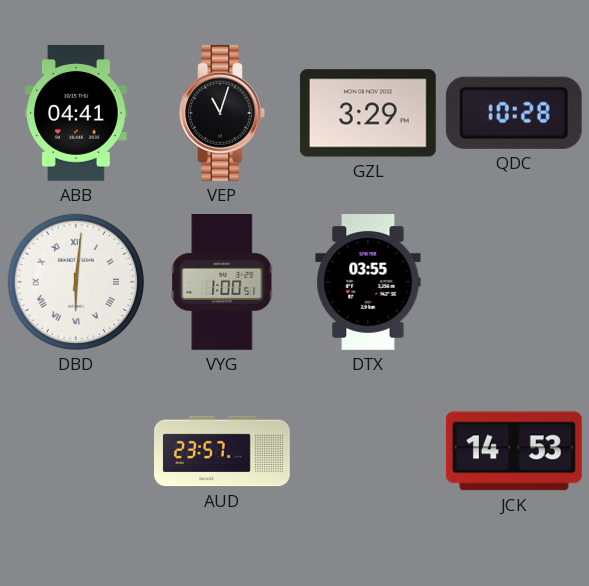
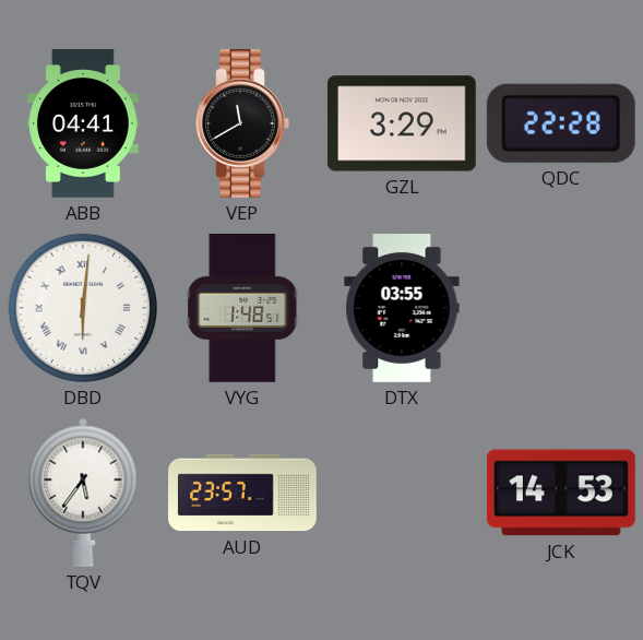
VEP: 11:03 -> 11:40
QDC: 10:28 -> 22:28
VYG: 1:00 -> 1:48
TQV: none -> 5:36
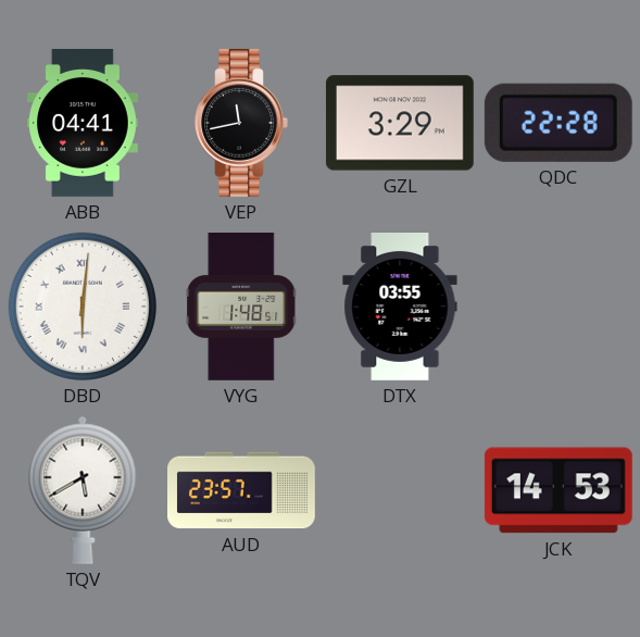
VEP: 11:40 -> 11:43
TQV: 5:36 -> 5:40
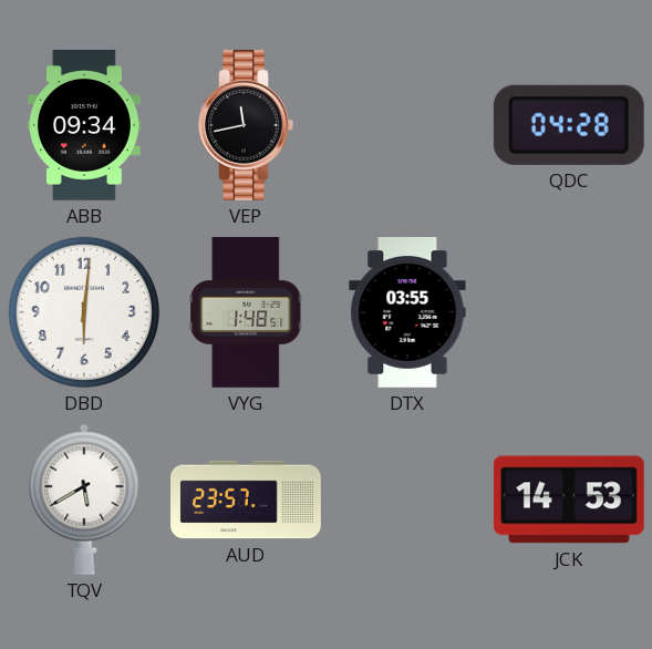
ABB: 04:41 -> 09:34
GZL: 3:29 -> none
QDC: 22:28 -> 04:28
DBD numerals: Roman -> Arabic
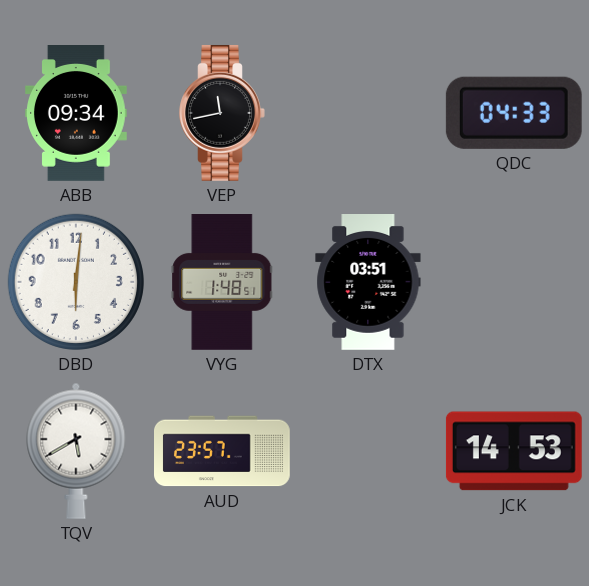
QDC: 04:28 -> 04:33
DTX: 03:55 -> 03:51
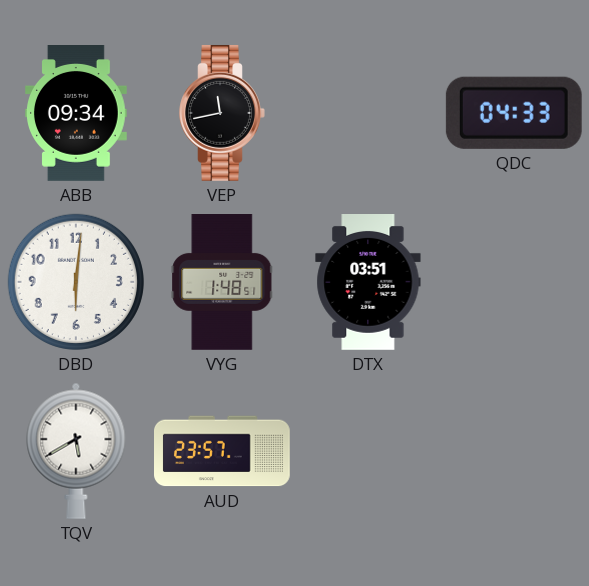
JCK: 14:53 -> none
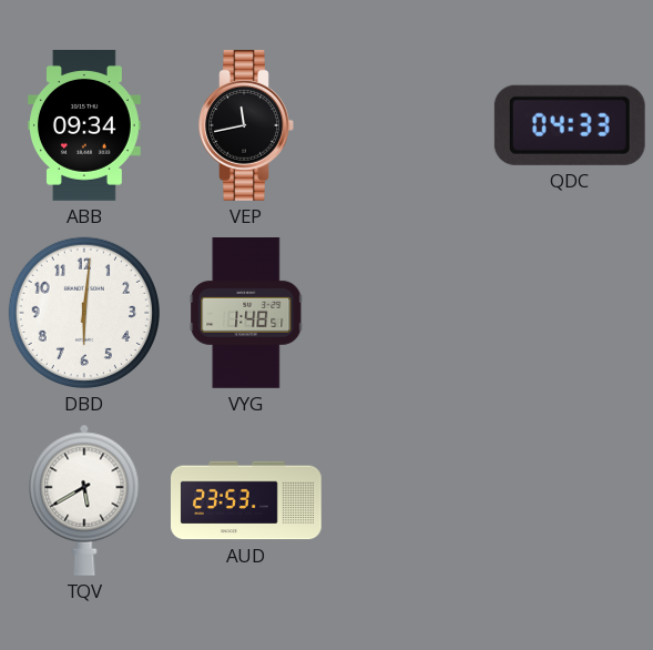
DTX: 03:51 -> none
AUD: 23:57 -> 23:53
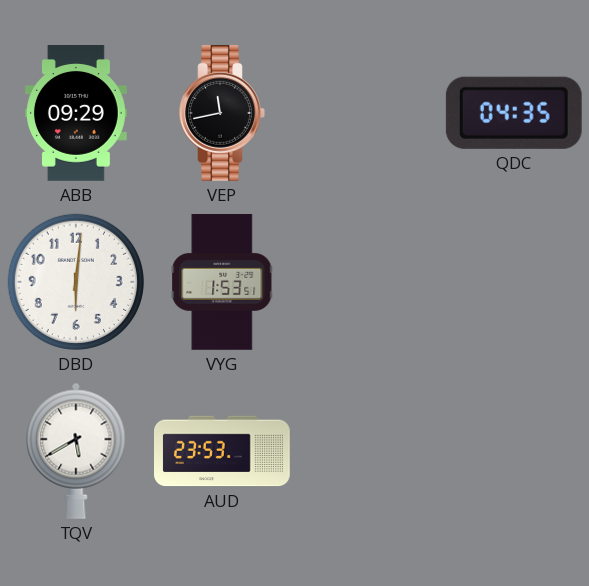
ABB: 09:34 -> 09:29
QDC: 04:33 -> 04:35
VYG: 1:48 -> 1:53
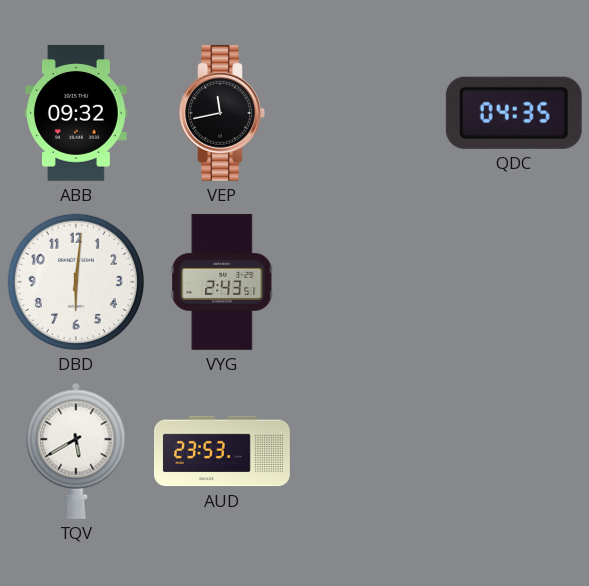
ABB: 09:29 -> 09:32
VYG: 1:53 -> 2:43
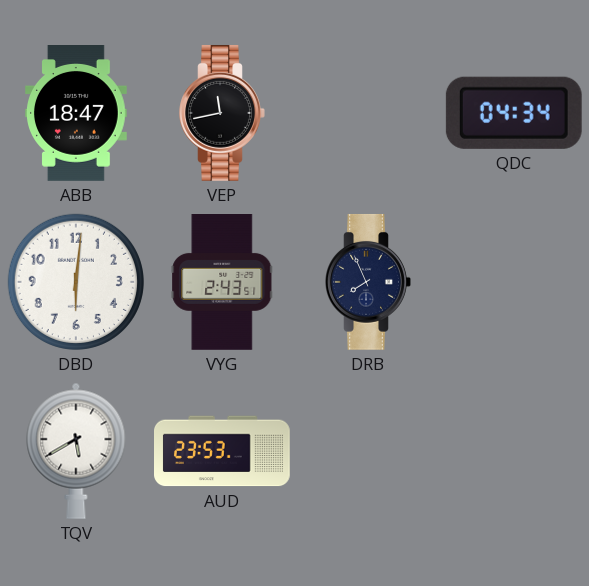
ABB: 09:32 -> 18:47
QDC: 04:35 -> 04:34
DRB: none -> 7:56
